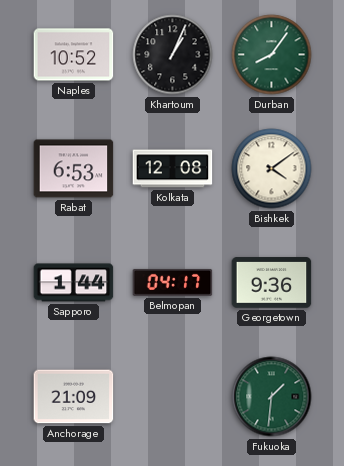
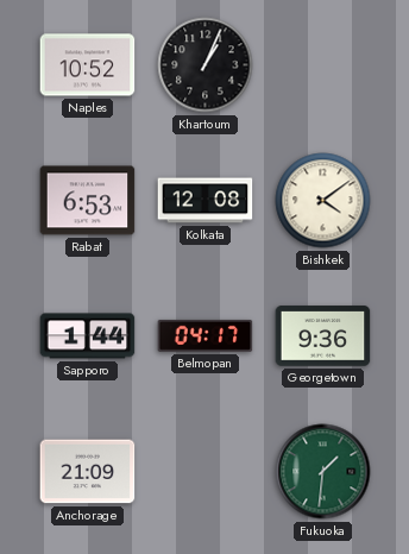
Durban: 8:06 -> none
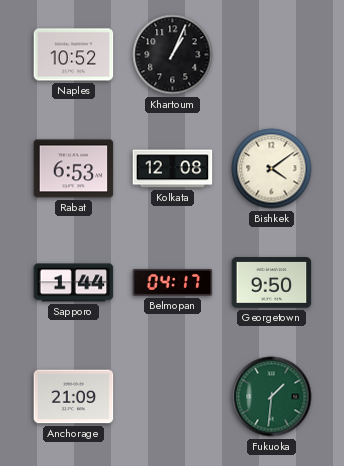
Georgetown: 9:36 -> 9:50
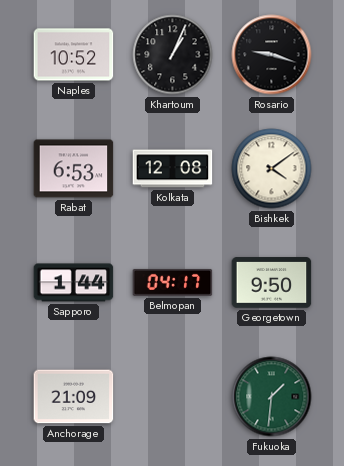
Rosario: none -> 9:18
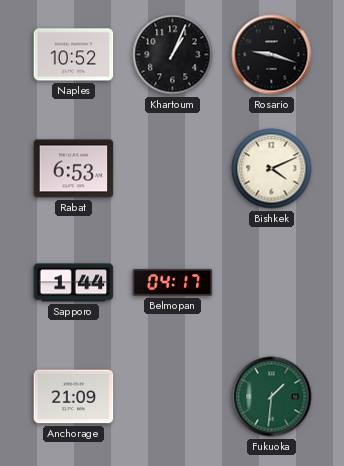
Kolkata: 12:08 -> none
Bishkek: 4:09 -> 4:11
Georgetown: 9:50 -> none
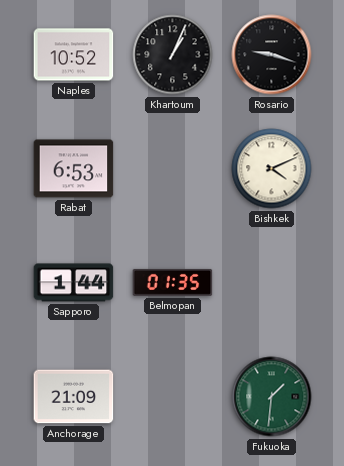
Belmopan: 04:17 -> 01:35
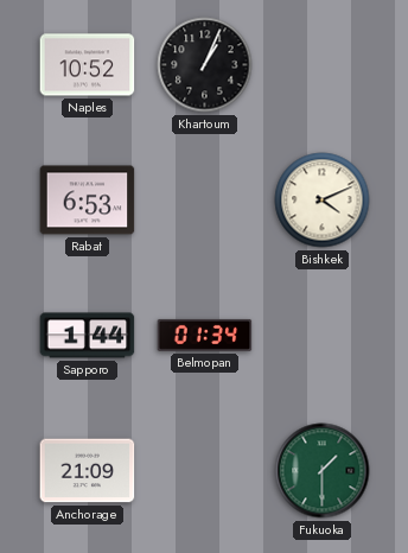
Rosario: 9:18 -> none
Belmopan: 01:35 -> 01:34
Fukuoka: 1:31 -> 1:30
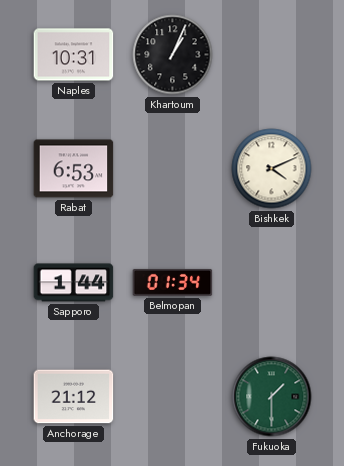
Naples: 10:52 -> 10:31
Anchorage: 21:09 -> 21:12
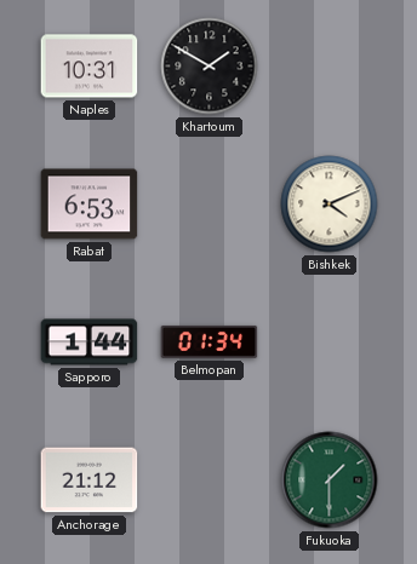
Khartoum: 1:04 -> 1:50
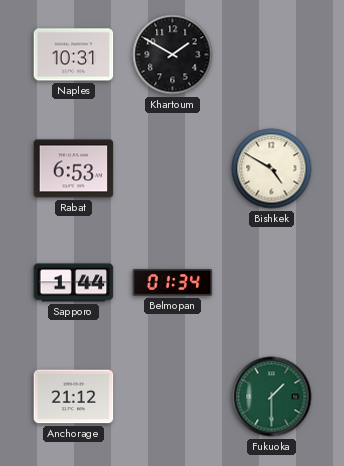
Bishkek: 4:11 -> 4:50
